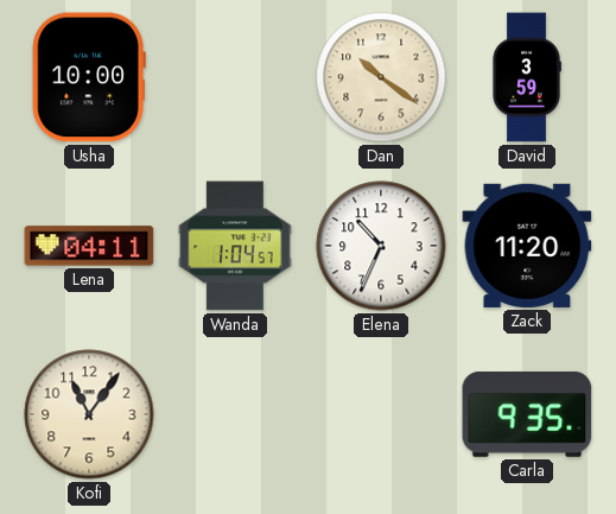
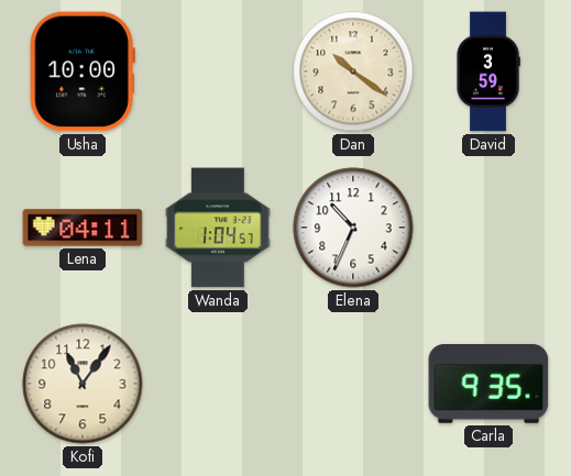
Zack: 11:20 -> none
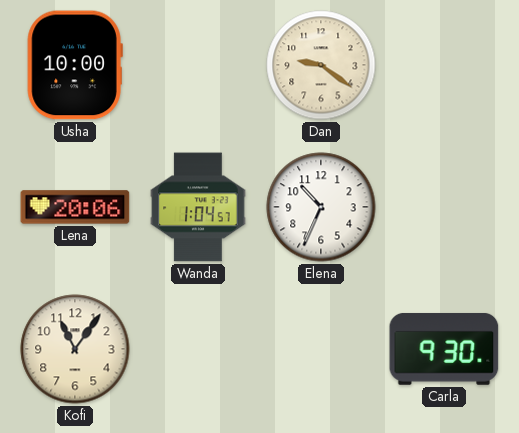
Dan: 10:21 -> 9:21
David: 3:59 -> none
Lena: 04:11 -> 20:06
Carla: 9:35 -> 9:30
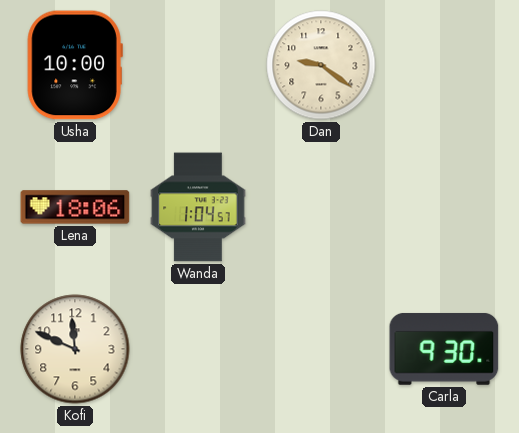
Lena: 20:06 -> 18:06
Elena: 10:34 -> none
Kofi: 11:06 -> 11:49
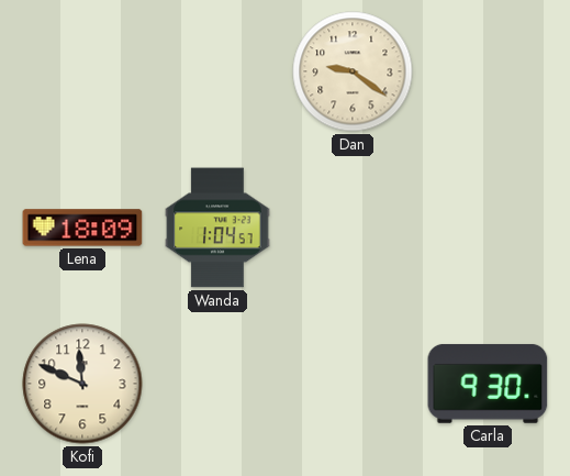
Usha: 10:00 -> none
Lena: 18:06 -> 18:09
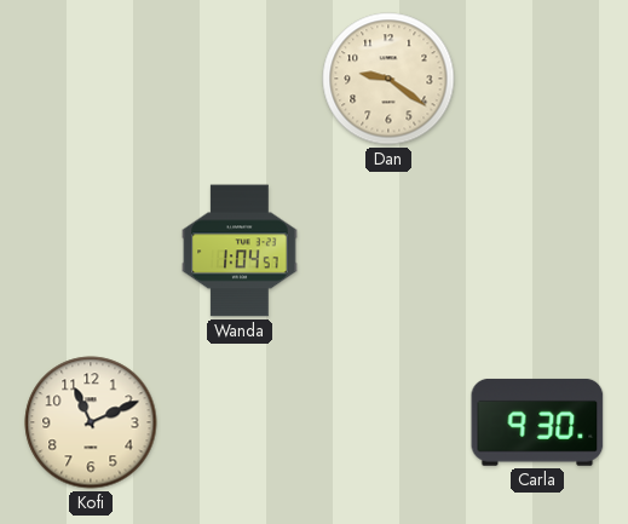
Lena: 18:09 -> none
Kofi: 11:49 -> 11:11
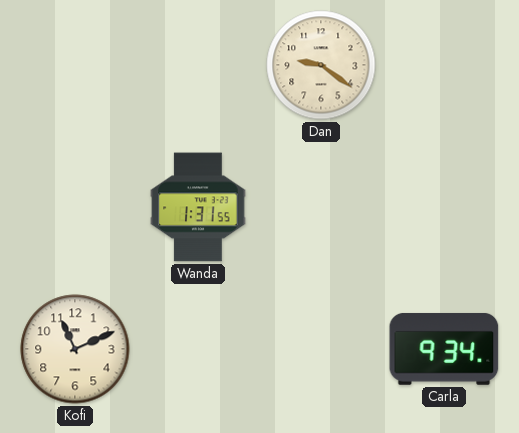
Wanda: 1:04 -> 1:31
Carla: 9:30 -> 9:34
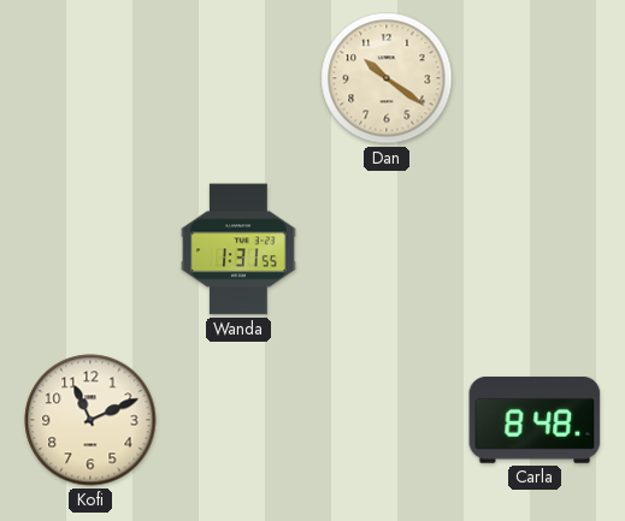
Dan: 9:21 -> 10:21
Carla: 9:34 -> 8:48
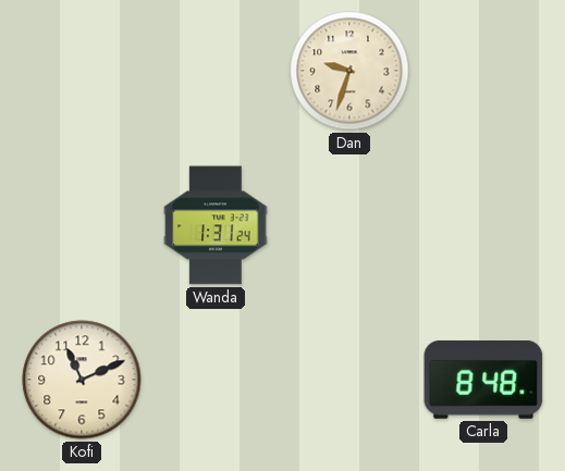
Dan: 10:21 -> 9:33
Wanda: 1:31:55 -> 1:31:24
